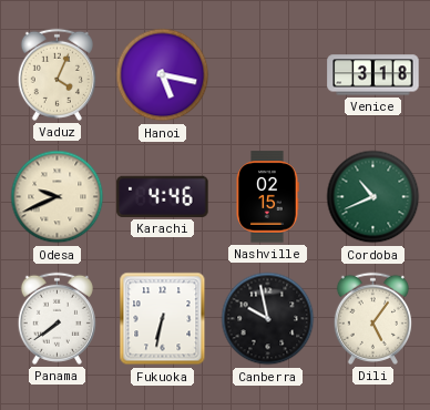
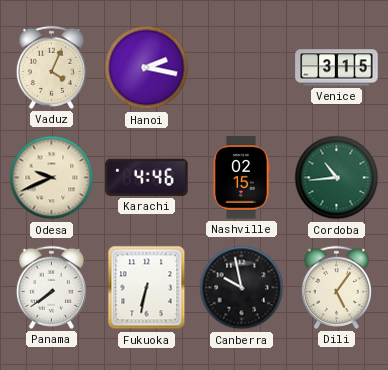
Hanoi: 5:17 -> 2:17
Venice: 3:18 -> 3:15
Cordoba: 10:41 -> 10:44
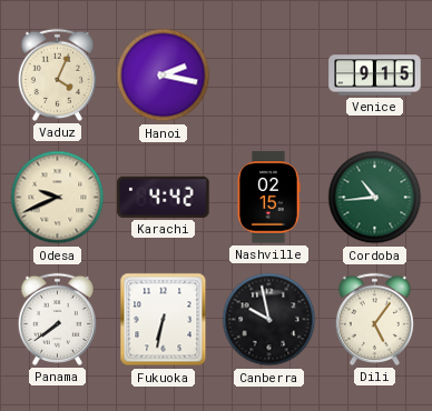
Venice: 3:15 -> 9:15
Karachi: 4:46 -> 4:42
